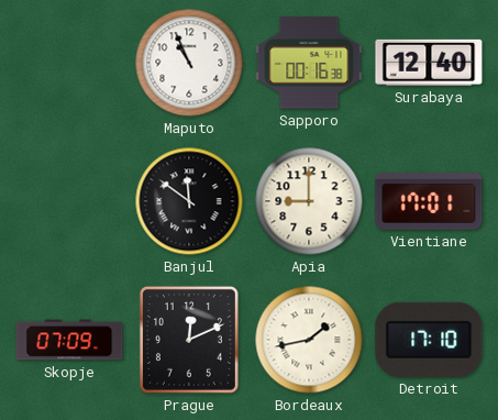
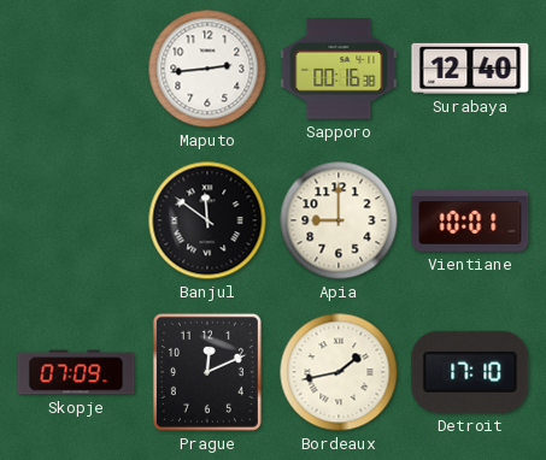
Maputo: 10:56 -> 2:44
Vientiane: 17:01 -> 10:01
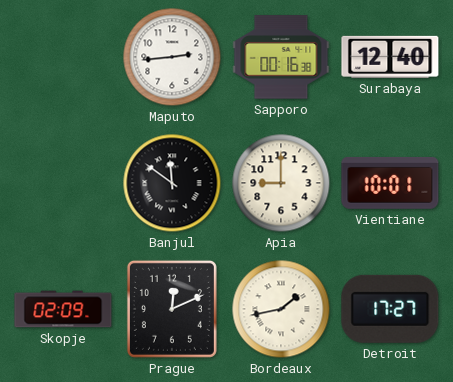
Skopje: 07:09 -> 02:09
Detroit: 17:10 -> 17:27
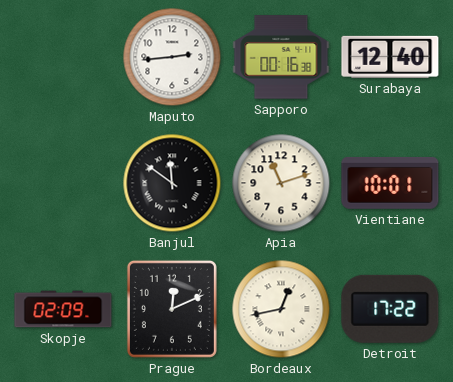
Apia: 9:00 -> 11:12
Bordeaux: 1:43 -> 12:43
Detroit: 17:27 -> 17:22
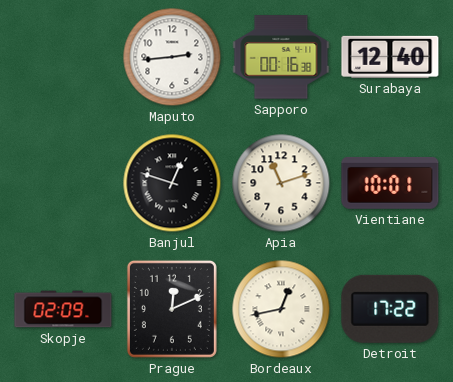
Banjul: 11:51 -> 12:48
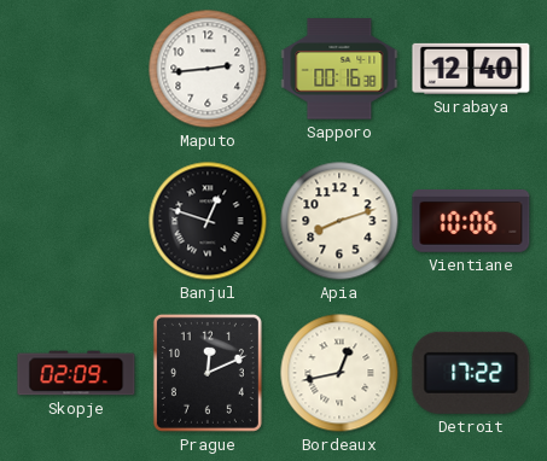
Apia: 11:12 -> 8:12
Vientiane: 10:01 -> 10:06
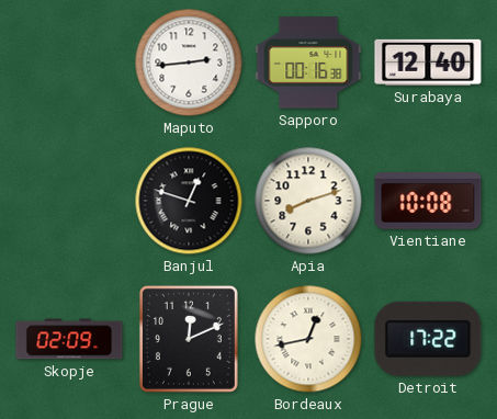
Vientiane: 10:06 -> 10:08
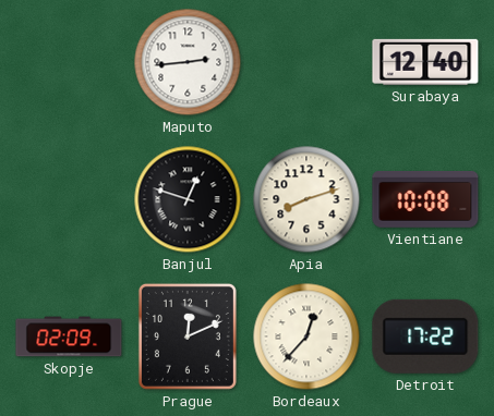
Sapporo: 00:16 -> none
Bordeaux: 12:43 -> 12:37
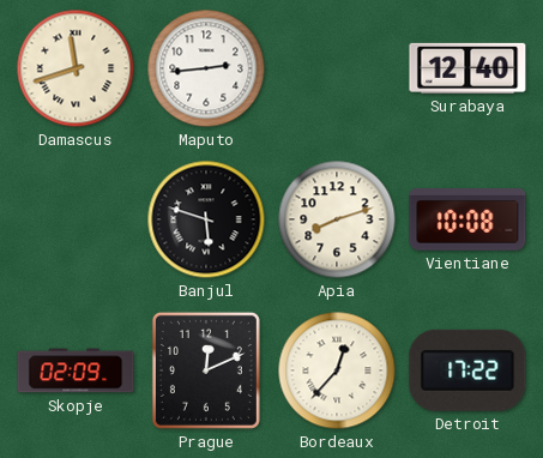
Damascus: none -> 11:42
Banjul: 12:48 -> 5:48
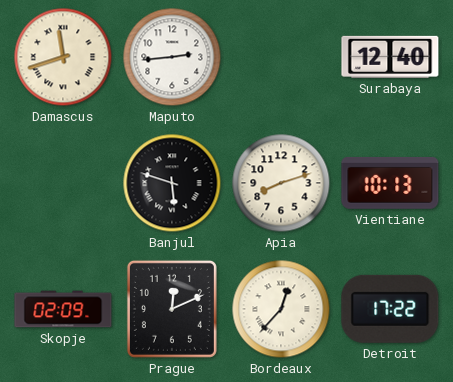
Vientiane: 10:08 -> 10:13
